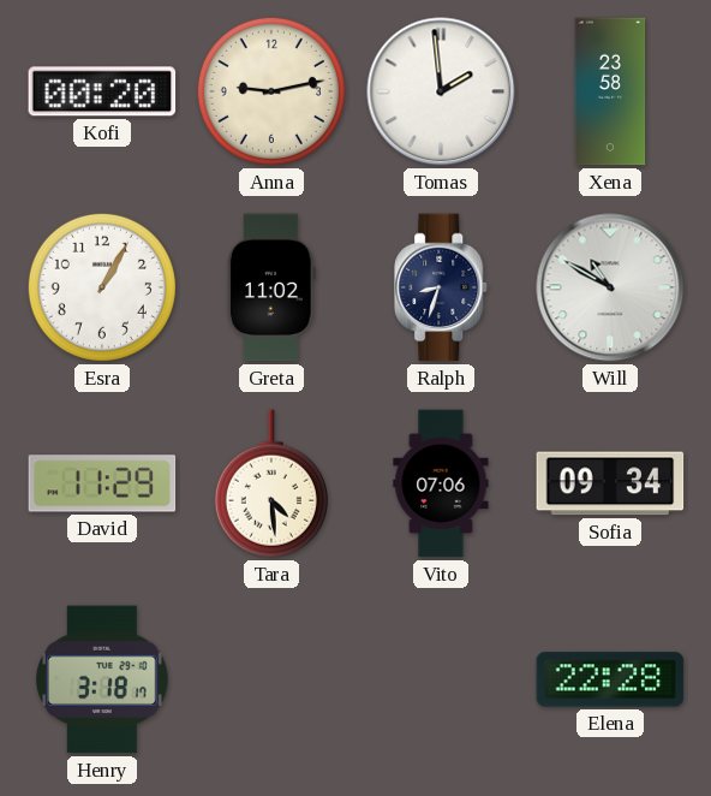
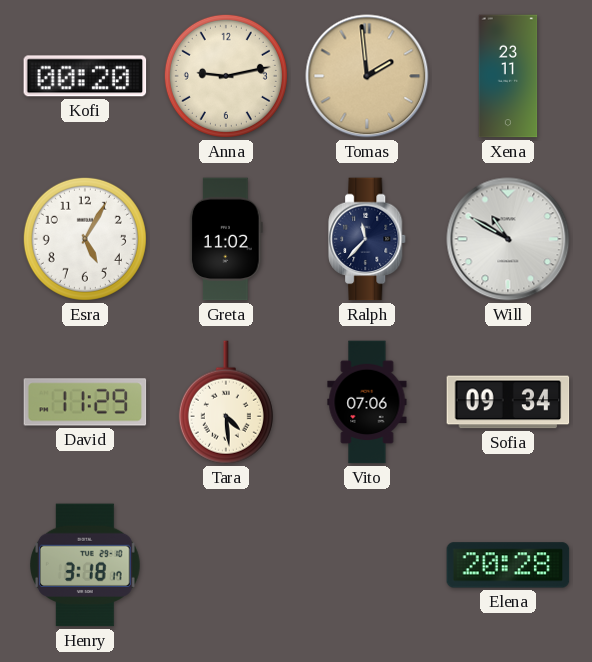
Tomas dial: white -> champagne
Xena: 23:58 -> 23:11
Esra: 1:05 -> 5:05
Ralph: 8:33 -> 11:37
Elena: 22:28 -> 20:28
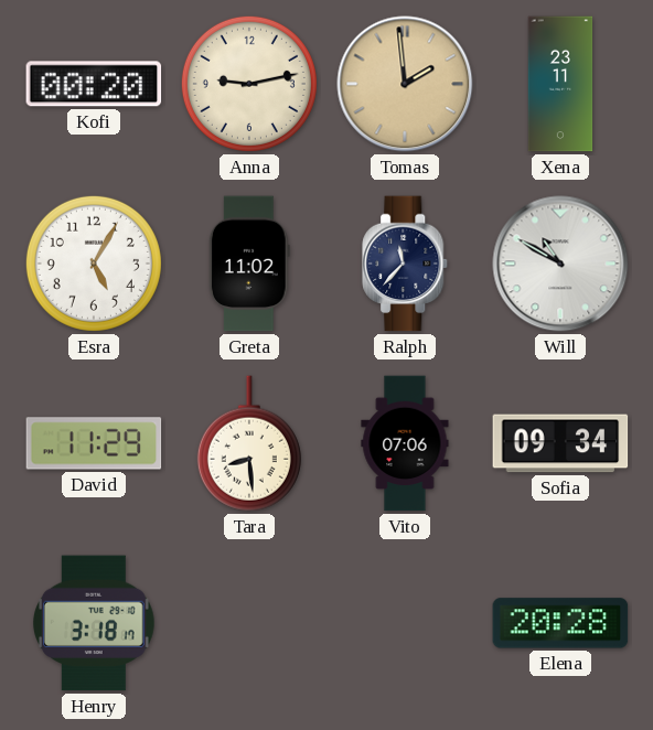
Tara: 4:29 -> 8:29
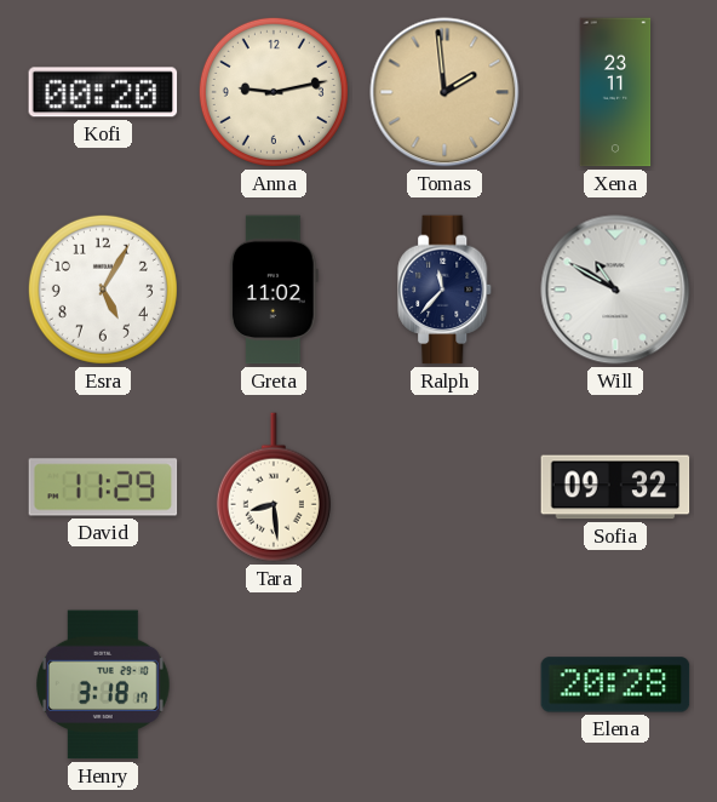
Vito: 07:06 -> none
Sofia: 09:34 -> 09:32
